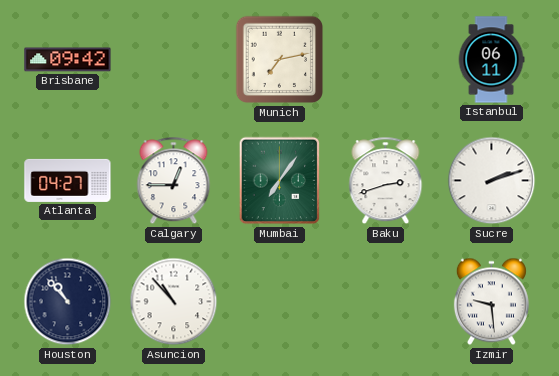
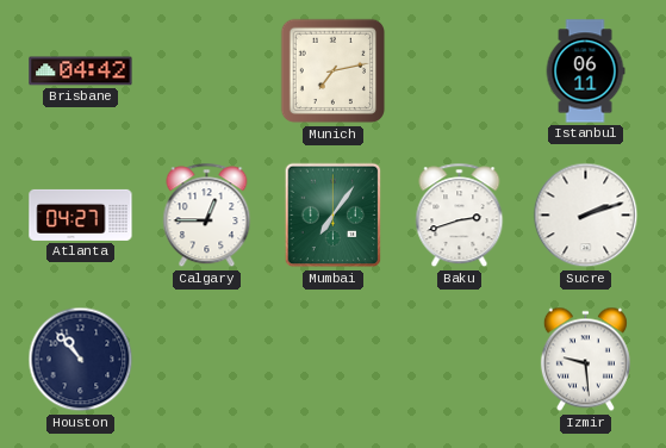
Brisbane: 09:42 -> 04:42
Asuncion: 10:53 -> none
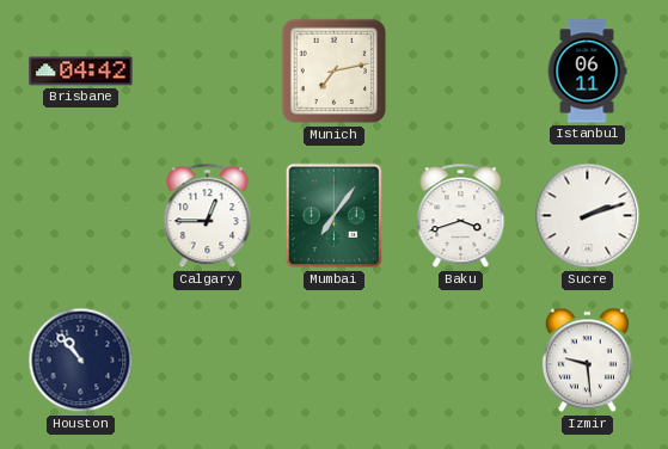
Atlanta: 04:27 -> none
Baku: 2:42 -> 3:42
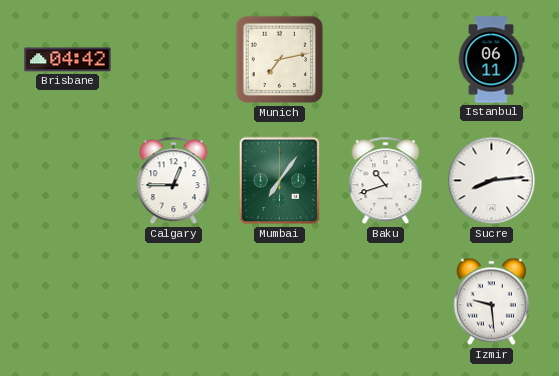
Baku: 3:42 -> 10:42
Sucre: 2:12 -> 8:14
Houston: 10:53 -> none
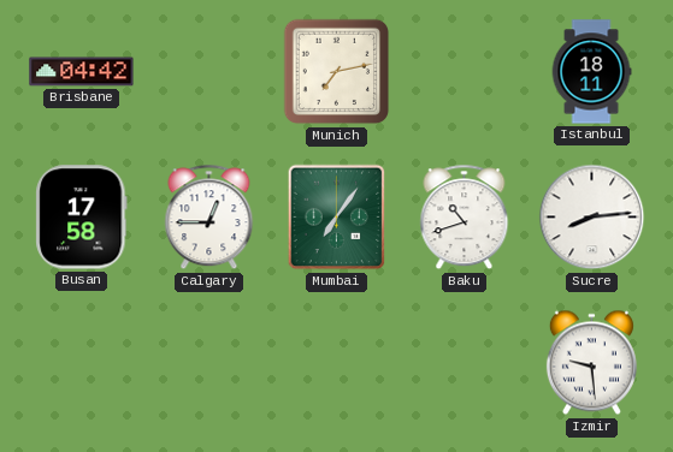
Istanbul: 06:11 -> 18:11
Busan: none -> 17:58
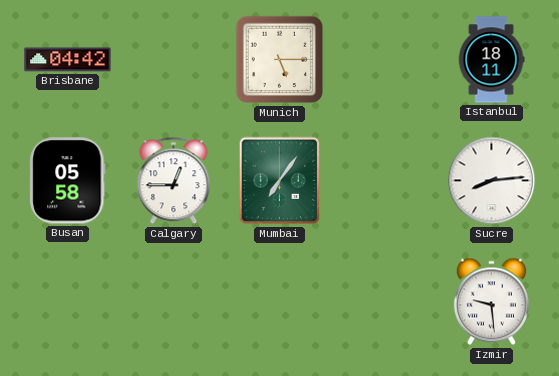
Munich: 7:13 -> 5:15
Busan: 17:58 -> 05:58
Baku: 10:42 -> none
